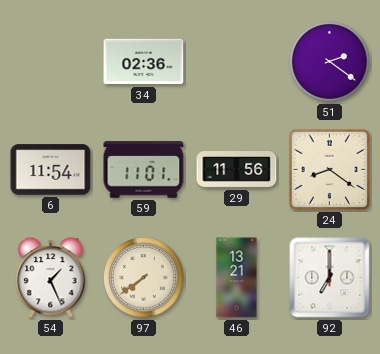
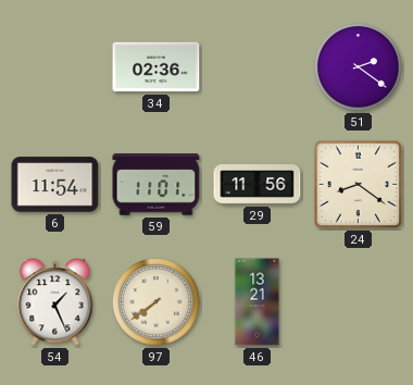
92: 7:00 -> none
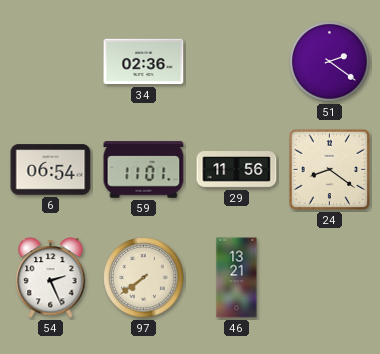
6: 11:54 -> 06:54
54: 1:26 -> 2:26
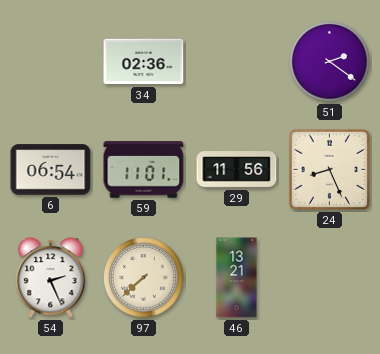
24: 8:21 -> 8:26
97: 7:39 -> 7:38
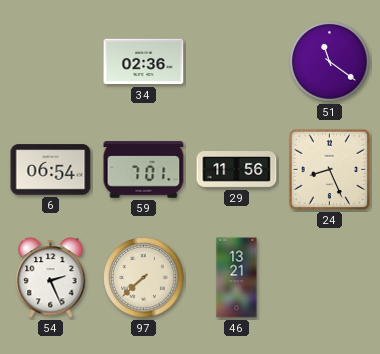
51: 2:21 -> 11:21
59: 11:01 -> 7:01
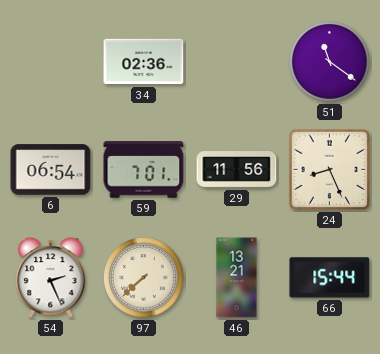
66: none -> 15:44
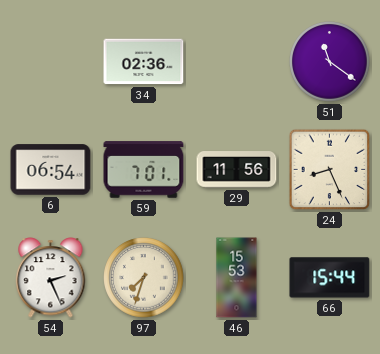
97: 7:38 -> 7:33
46: 13:21 -> 15:53
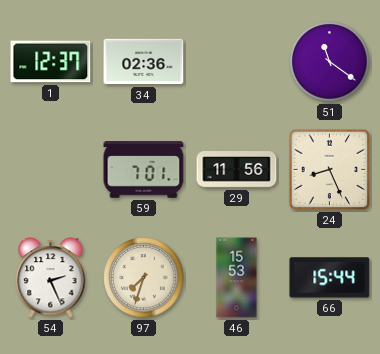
1: none -> 12:37
6: 06:54 -> none
